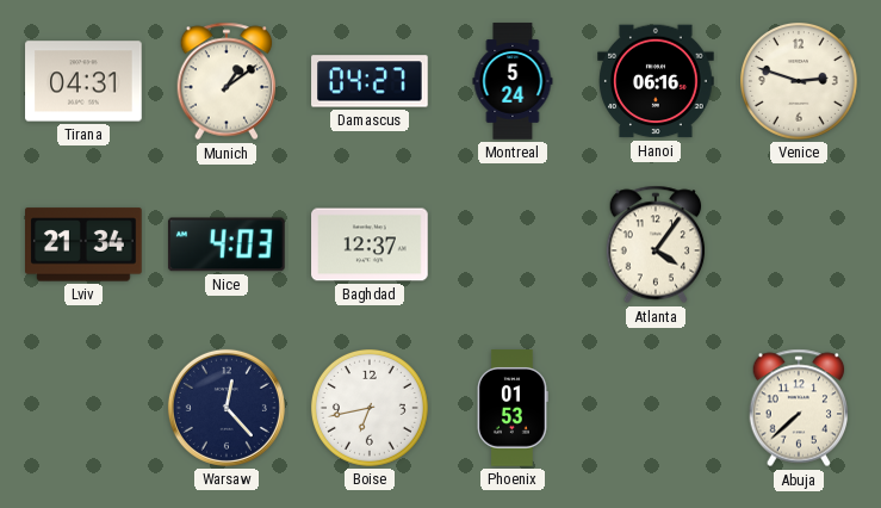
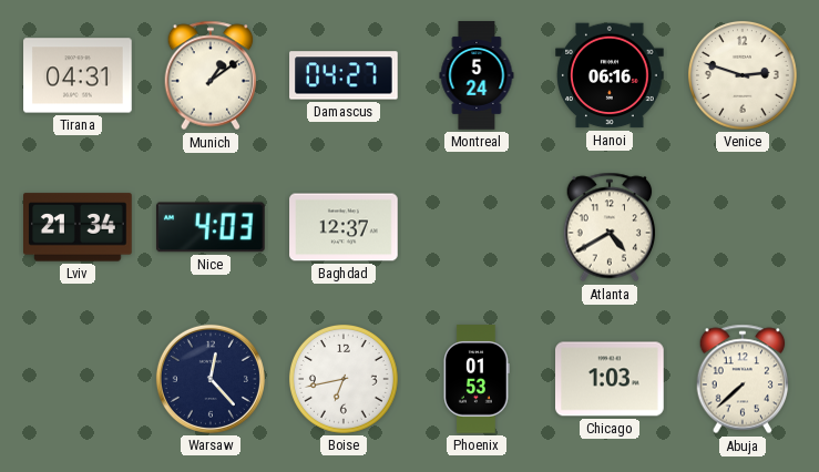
Atlanta: 4:06 -> 4:40
Chicago: none -> 1:03
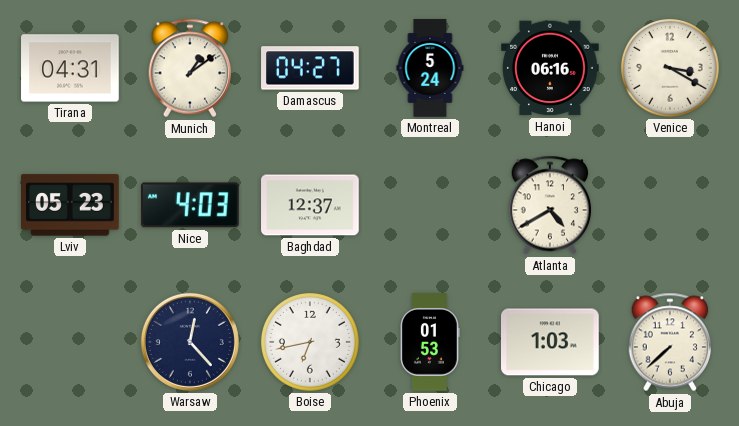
Venice: 2:48 -> 3:20
Lviv: 21:34 -> 05:23
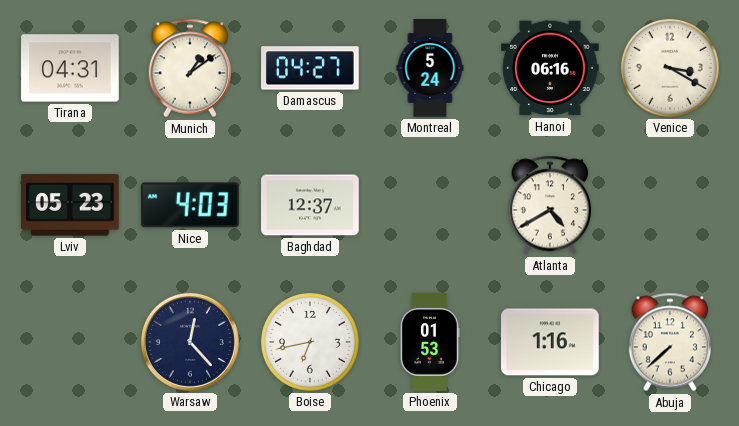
Chicago: 1:03 -> 1:16
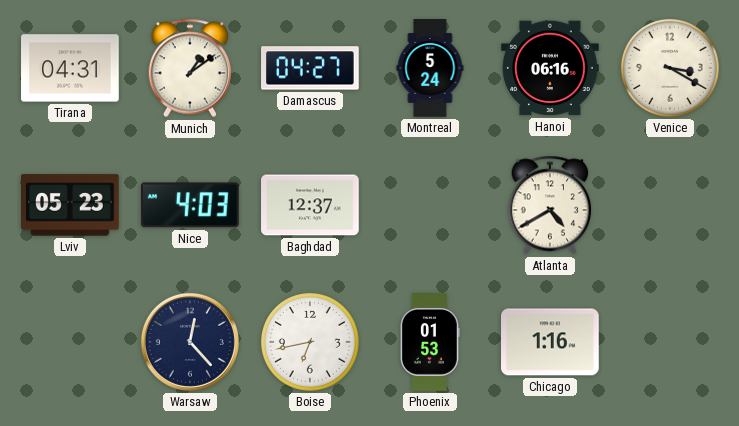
Abuja: 7:38 -> none
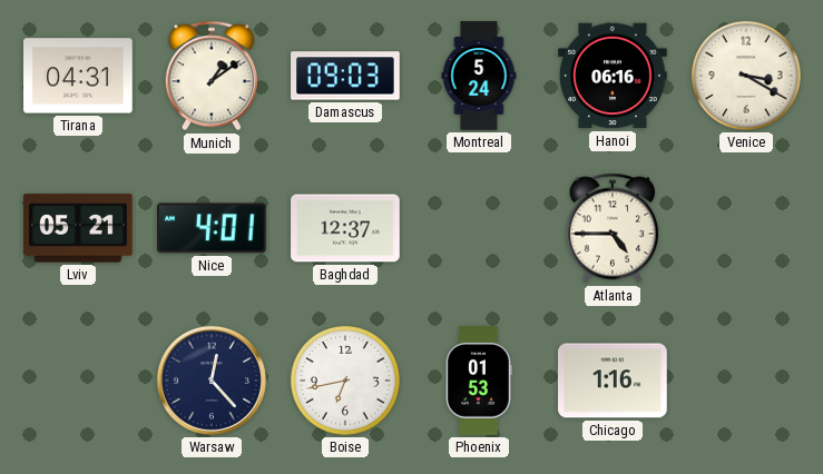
Damascus: 04:27 -> 09:03
Lviv: 05:23 -> 05:21
Nice: 4:03 -> 4:01
Atlanta: 4:40 -> 4:45
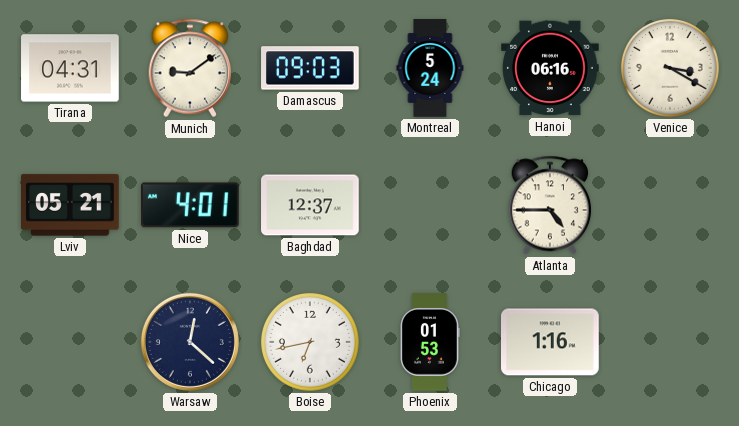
Munich: 1:09 -> 9:09
Warsaw: 12:23 -> 12:22
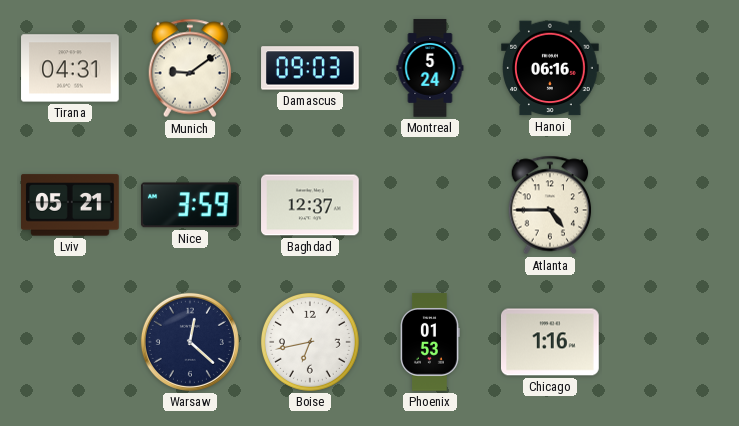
Venice: 3:20 -> none
Nice: 4:01 -> 3:59
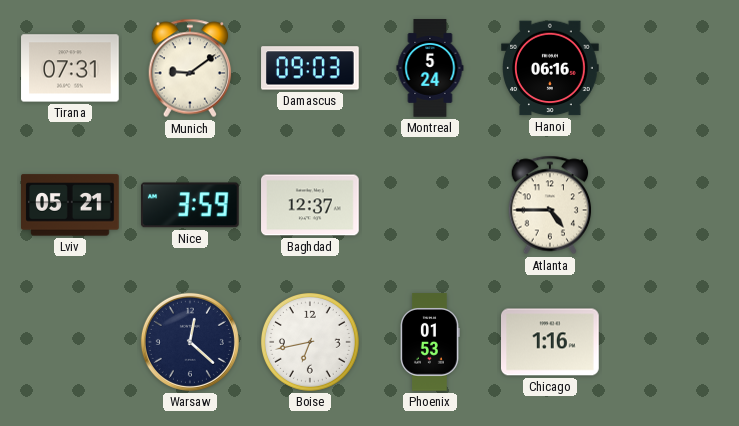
Tirana: 04:31 -> 07:31
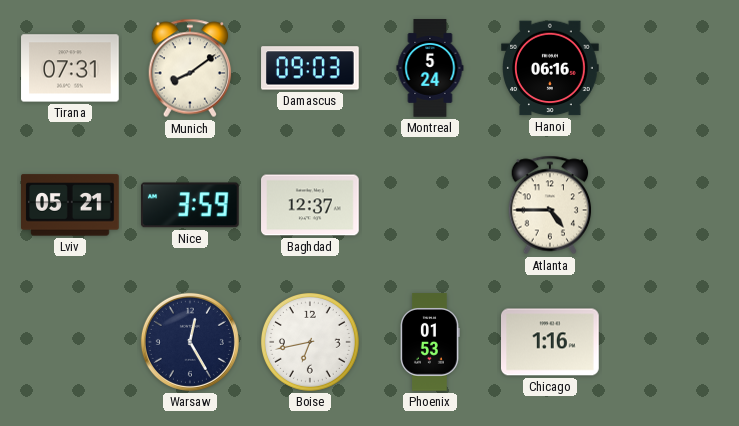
Munich: 9:09 -> 8:09
Warsaw: 12:22 -> 12:25
